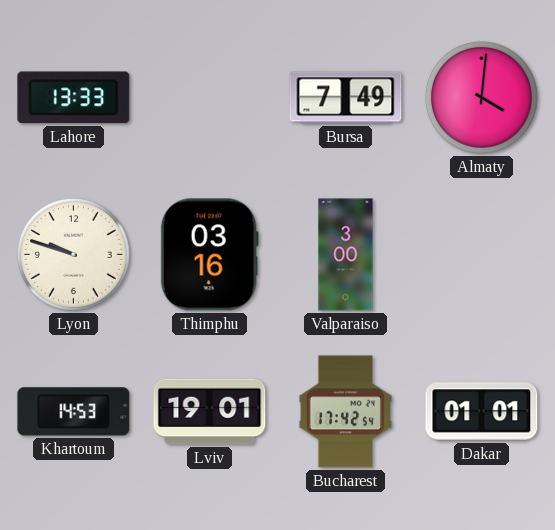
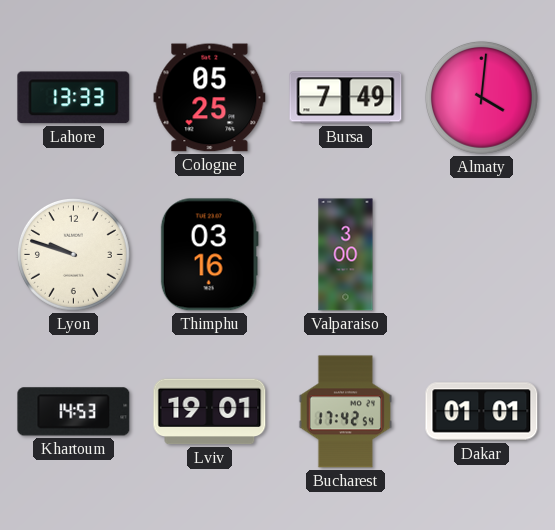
Cologne: none -> 05:25
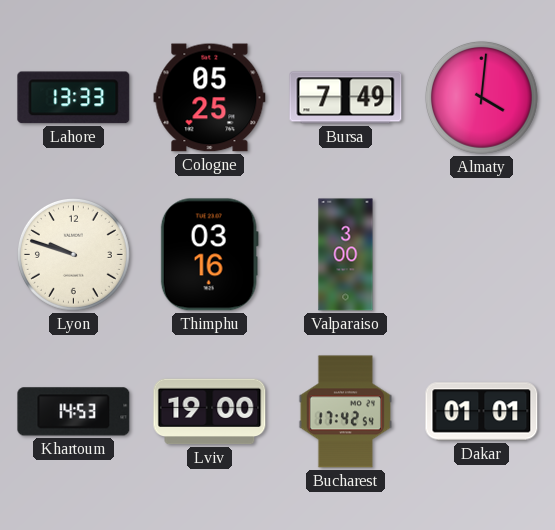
Lviv: 19:01 -> 19:00
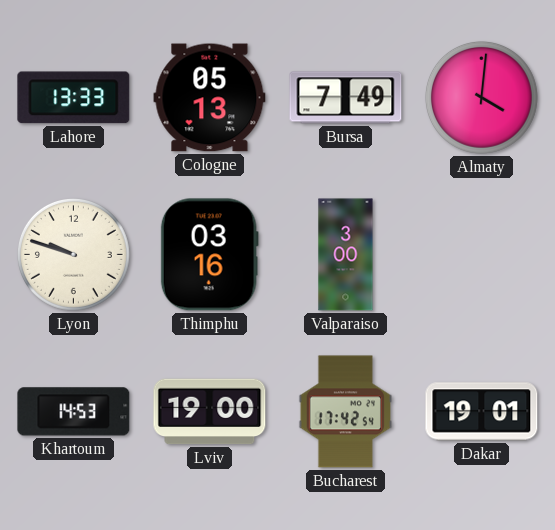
Cologne: 05:25 -> 05:13
Dakar: 01:01 -> 19:01
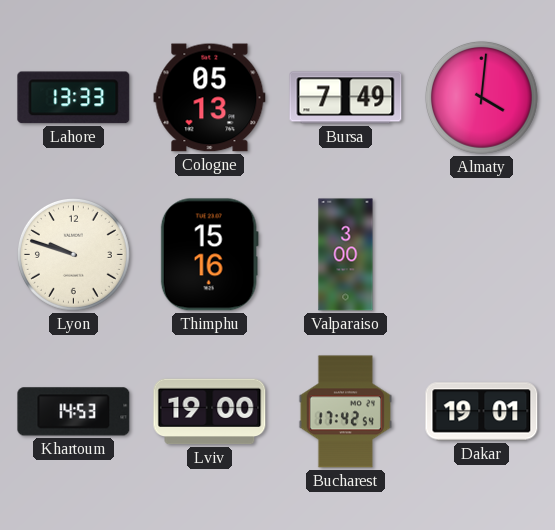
Thimphu: 03:16 -> 15:16
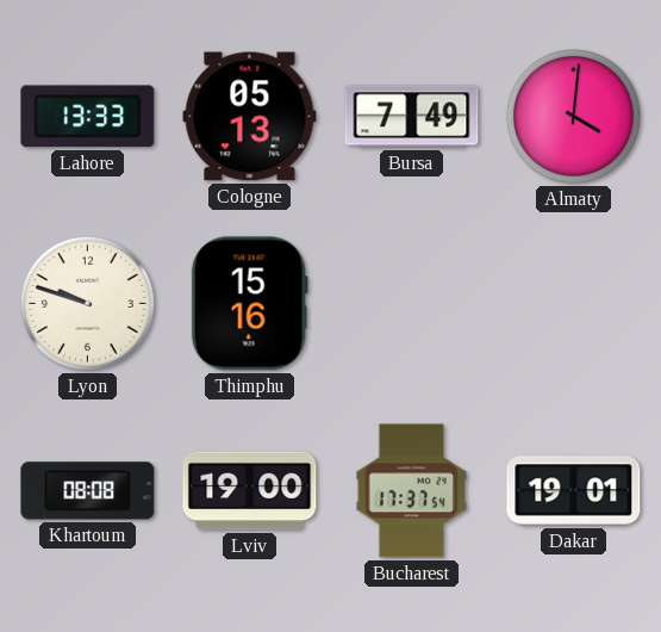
Valparaiso: 3:00 -> none
Khartoum: 14:53 -> 08:08
Bucharest: 17:42 -> 17:37
